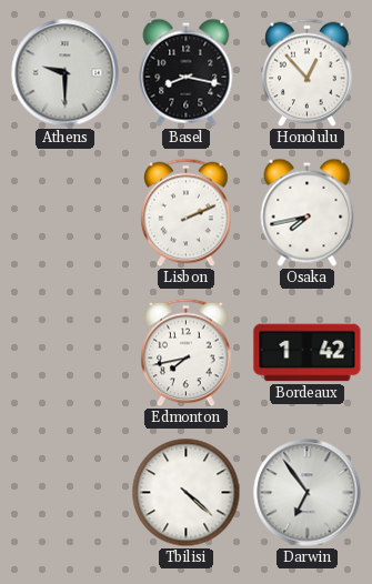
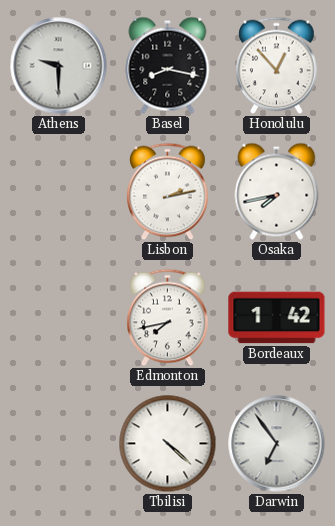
Lisbon: 2:11 -> 2:13
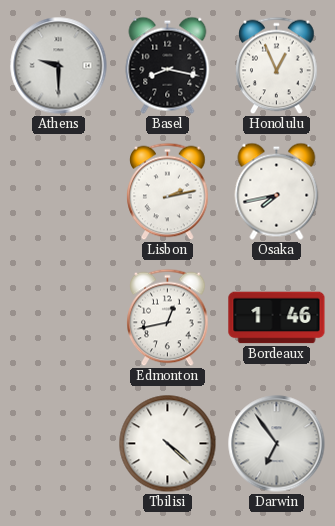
Honolulu: 12:53 -> 12:56
Edmonton: 7:43 -> 12:43
Bordeaux: 1:42 -> 1:46
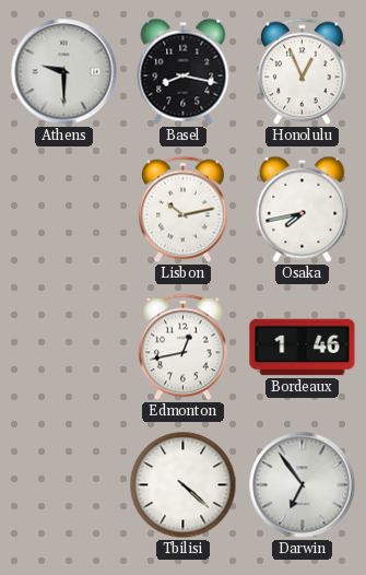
Lisbon: 2:13 -> 10:13
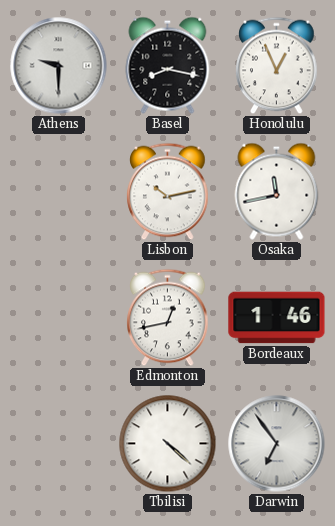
Osaka: 7:43 -> 11:43
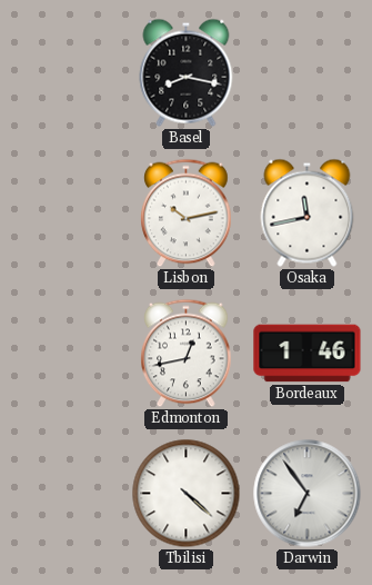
Athens: 9:30 -> none
Honolulu: 12:56 -> none
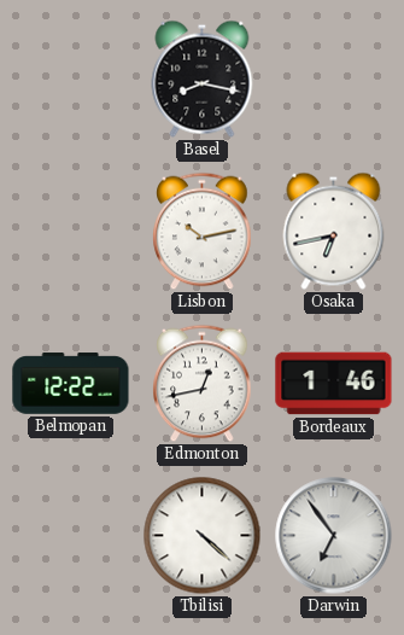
Osaka: 11:43 -> 6:43
Belmopan: none -> 12:22
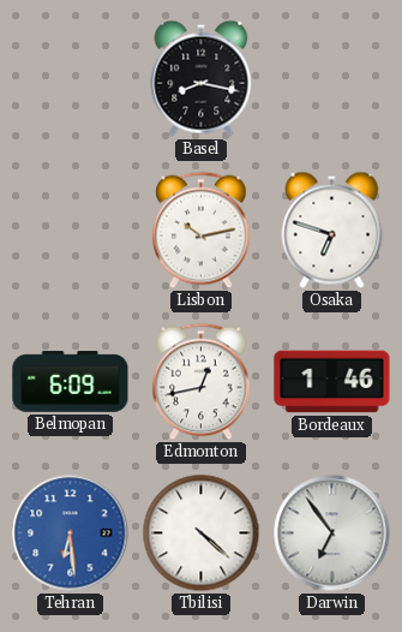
Osaka: 6:43 -> 6:48
Belmopan: 12:22 -> 6:09
Tehran: none -> 6:29
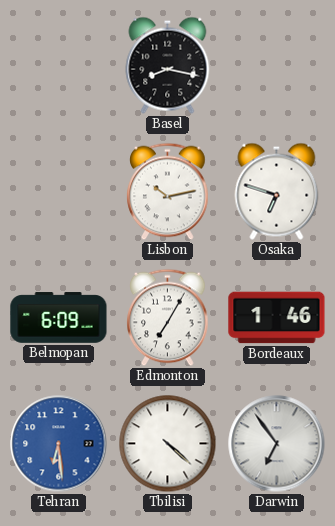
Edmonton: 12:43 -> 7:05
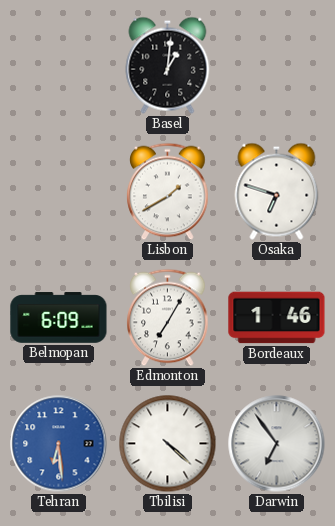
Basel: 8:17 -> 1:01
Lisbon: 10:13 -> 1:40
